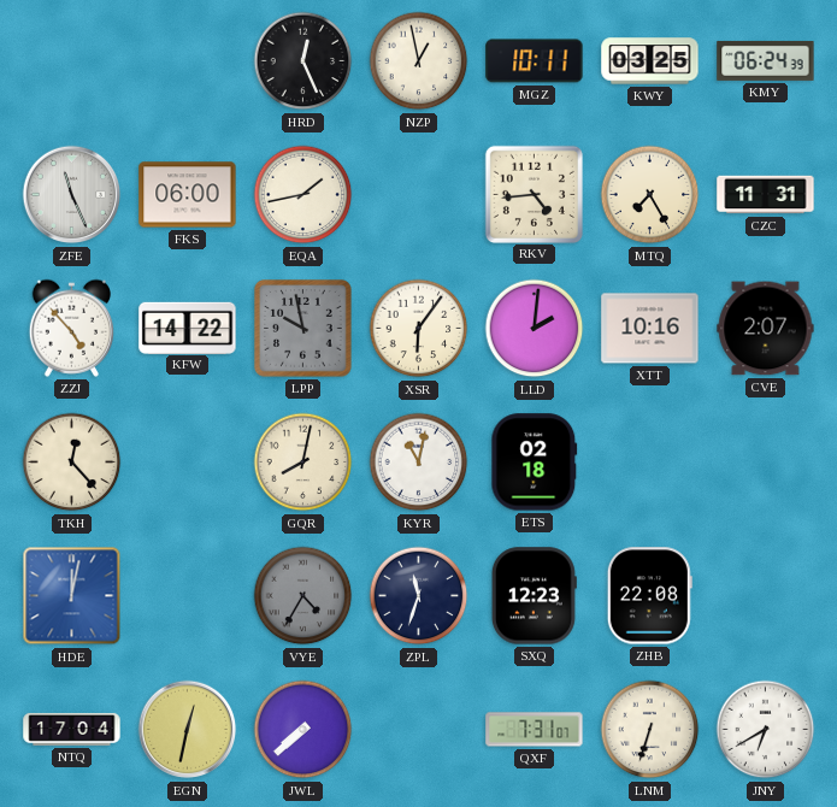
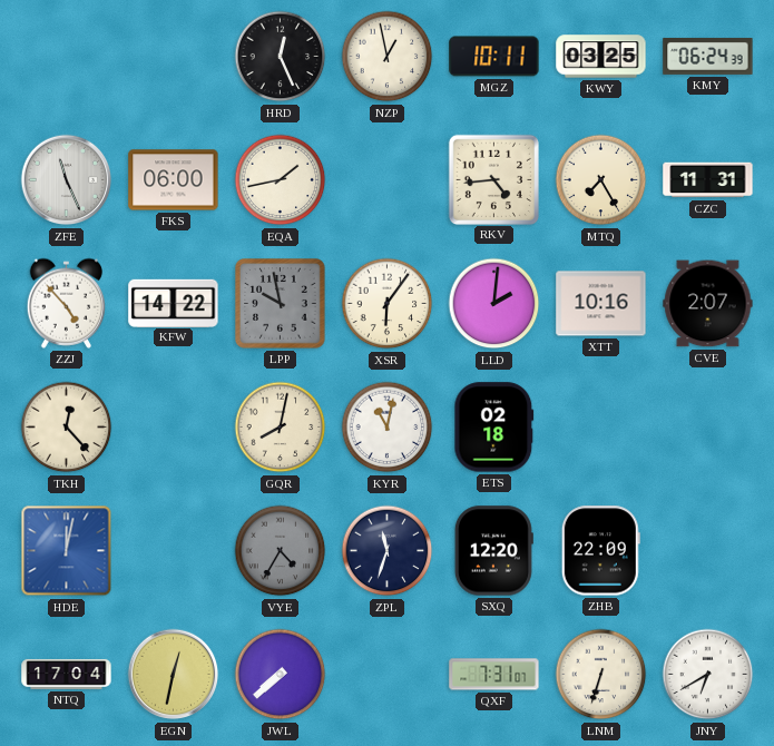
SXQ: 12:23 -> 12:20
ZHB: 22:08 -> 22:09
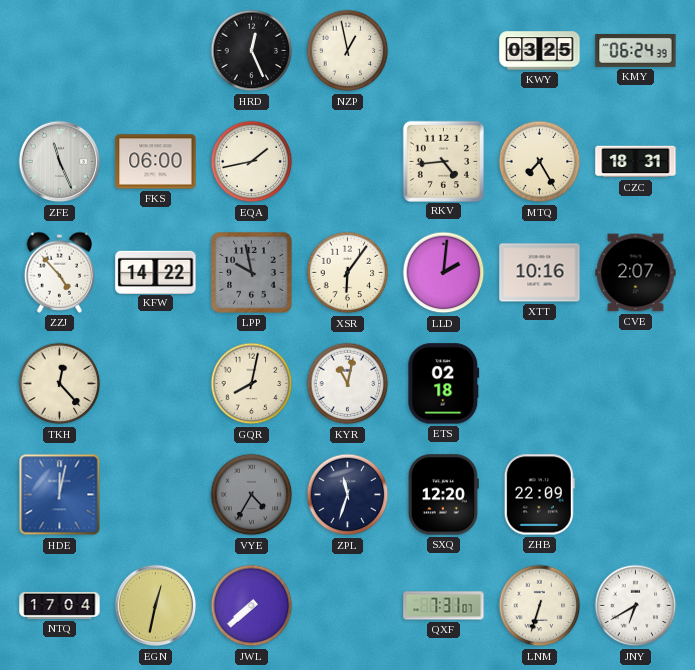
MGZ: 10:11 -> none
CZC: 11:31 -> 18:31
